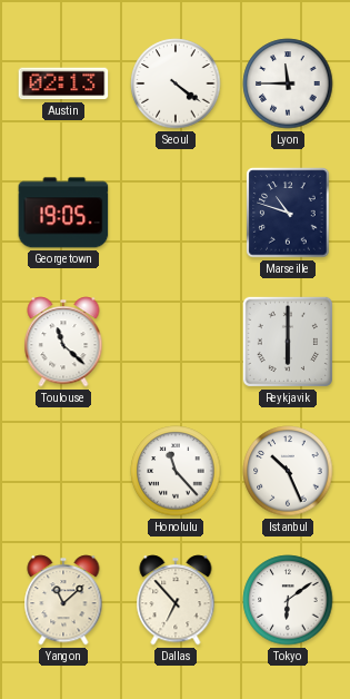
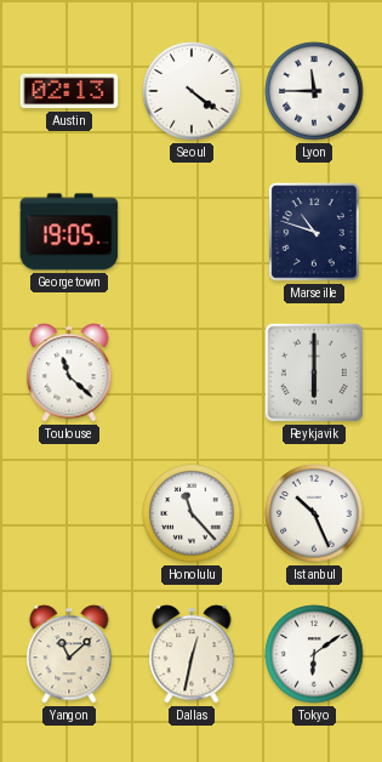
Dallas: 6:53 -> 12:32
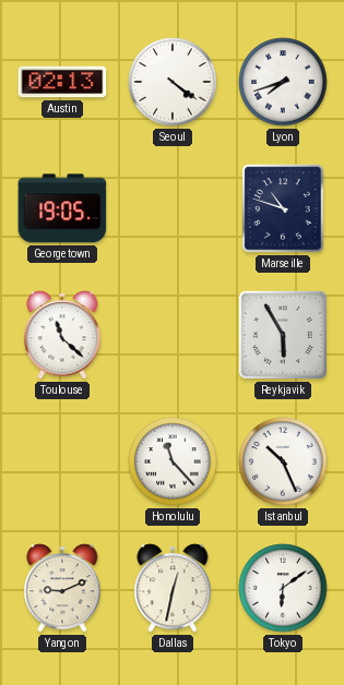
Lyon: 11:45 -> 7:42
Reykjavik: 6:00 -> 5:55
Yangon: 11:08 -> 9:11
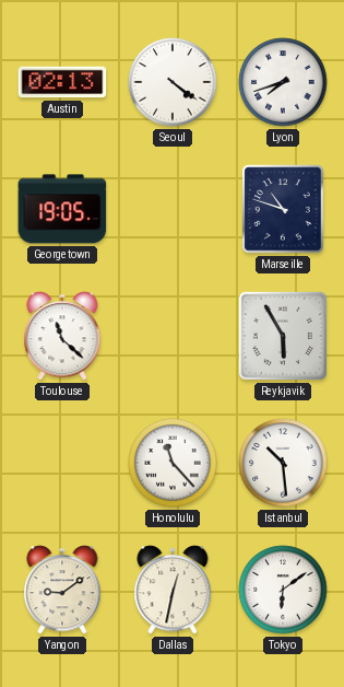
Istanbul: 10:26 -> 10:29
Yangon: 9:11 -> 9:09
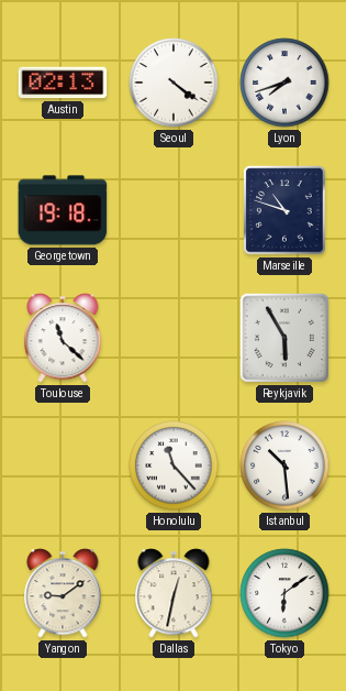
Georgetown: 19:05 -> 19:18
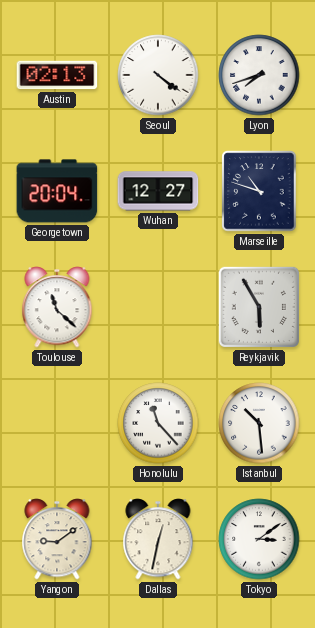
Georgetown: 19:18 -> 20:04
Wuhan: none -> 12:27
Tokyo: 6:09 -> 3:09
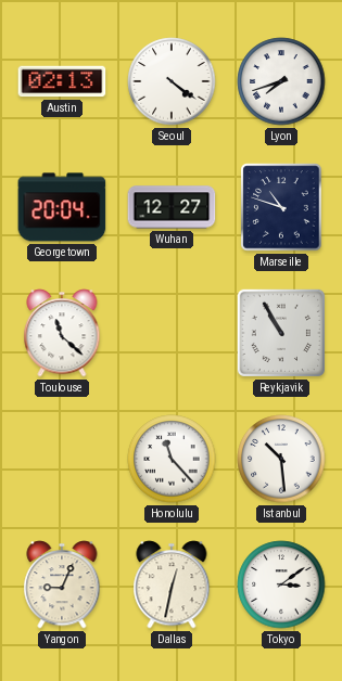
Reykjavik: 5:55 -> 10:55
Yangon: 9:09 -> 9:04
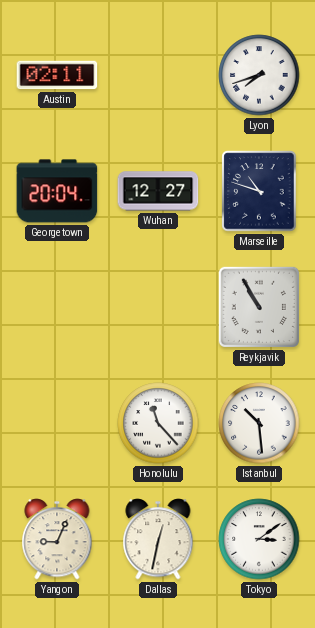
Austin: 02:13 -> 02:11
Seoul: 4:21 -> none
Toulouse: 11:22 -> none
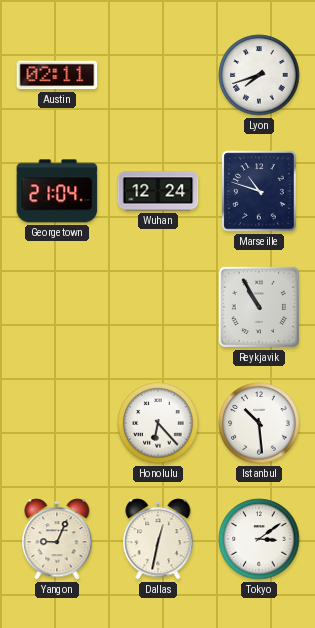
Georgetown: 20:04 -> 21:04
Wuhan: 12:27 -> 12:24
Honolulu: 11:23 -> 6:23
